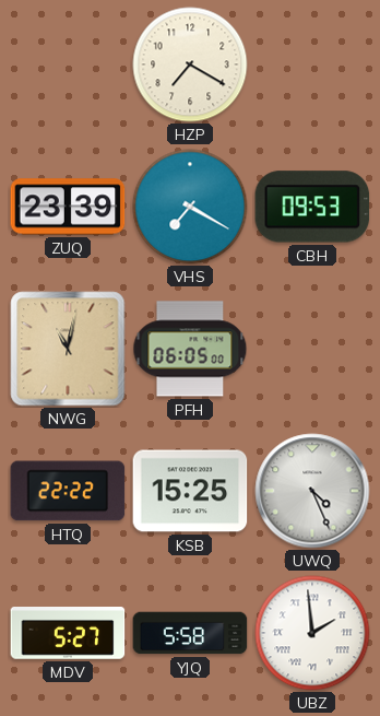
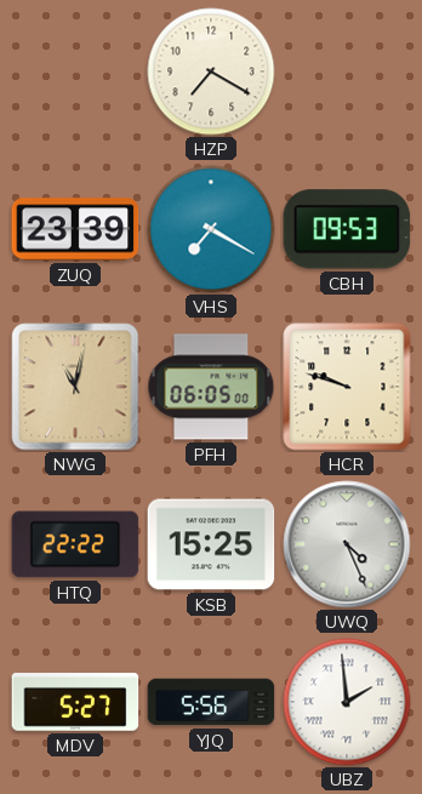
HCR: none -> 9:48
YJQ: 5:58 -> 5:56
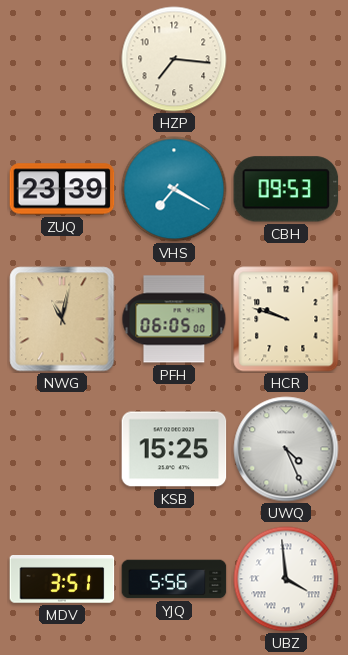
HZP: 7:20 -> 7:16
HTQ: 22:22 -> none
MDV: 5:27 -> 3:51
UBZ: 1:59 -> 3:59
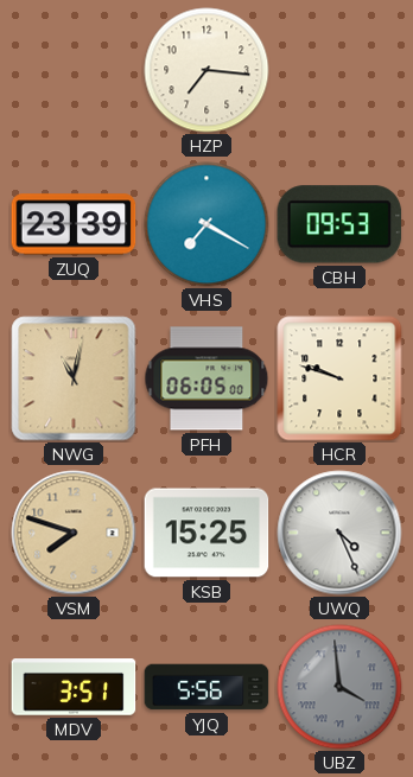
VSM: none -> 7:48
UBZ dial: white -> grey
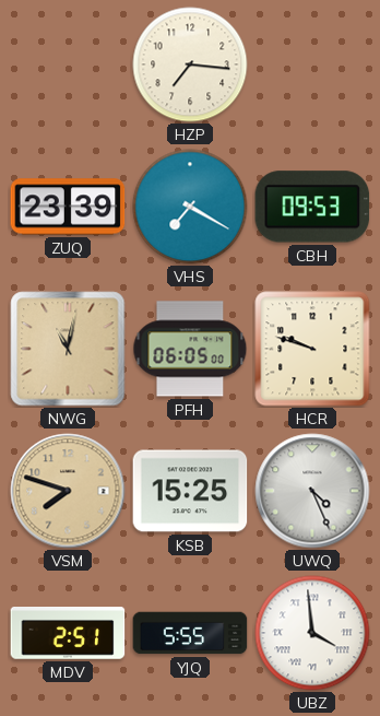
MDV: 3:51 -> 2:51
YJQ: 5:56 -> 5:55
UBZ dial: grey -> white
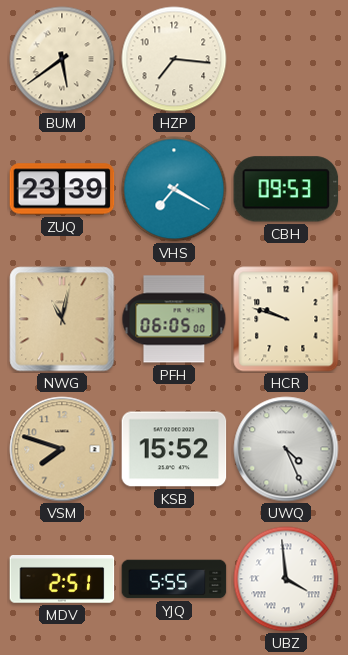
BUM: none -> 5:39
KSB: 15:25 -> 15:52
